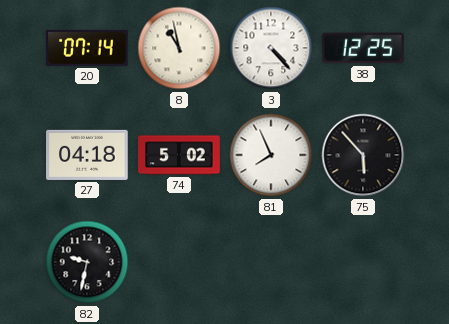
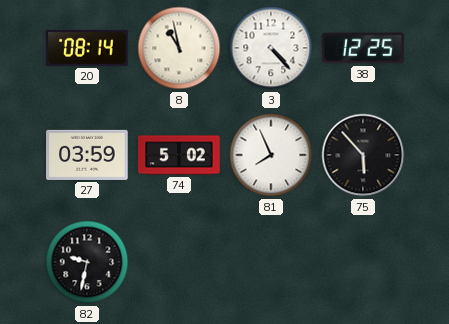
20: 07:14 -> 08:14
27: 04:18 -> 03:59
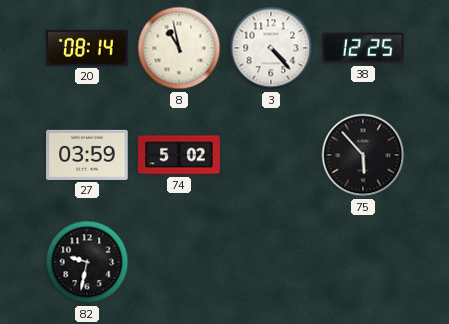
81: 7:56 -> none
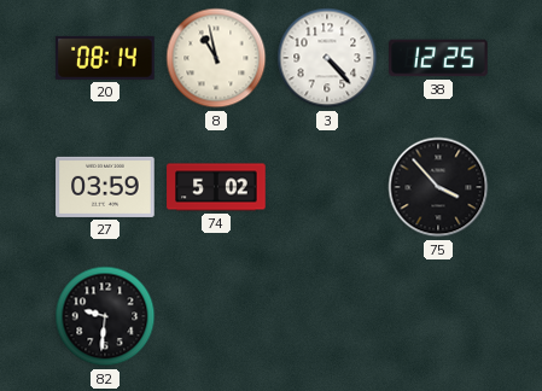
75: 5:53 -> 3:53
82: 9:32 -> 9:31
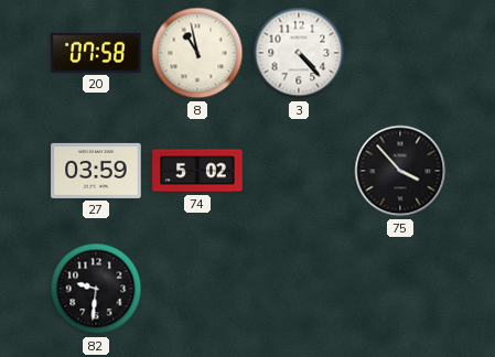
20: 08:14 -> 07:58
38: 12:25 -> none
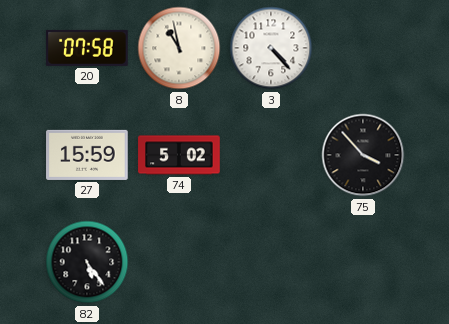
27: 03:59 -> 15:59
82: 9:31 -> 5:24
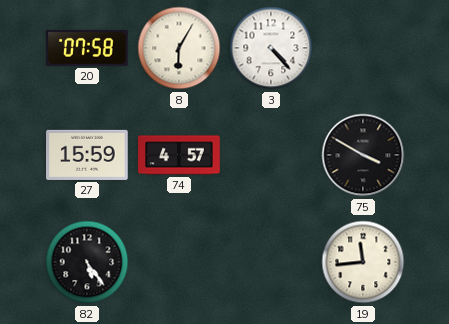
8: 10:58 -> 6:05
74: 5:02 -> 4:57
75: 3:53 -> 3:50
19: none -> 11:44
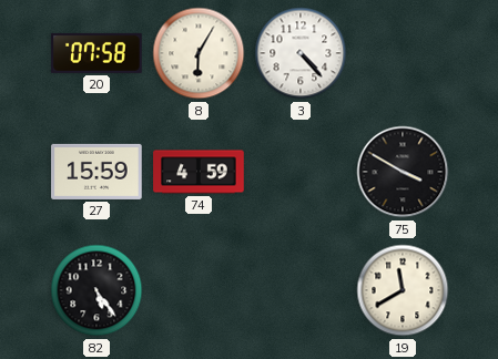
74: 4:57 -> 4:59
19: 11:44 -> 11:40
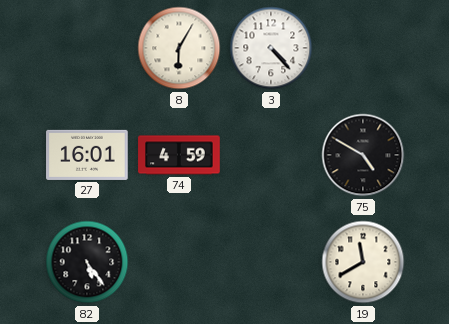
20: 07:58 -> none
27: 15:59 -> 16:01
75: 3:50 -> 4:50
